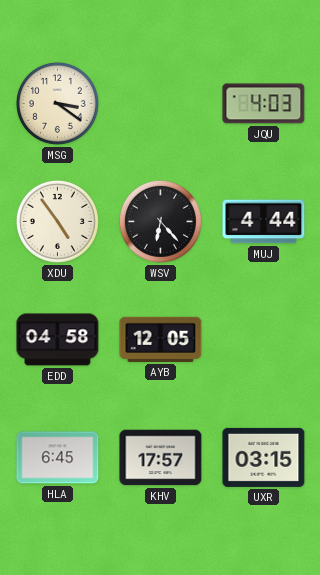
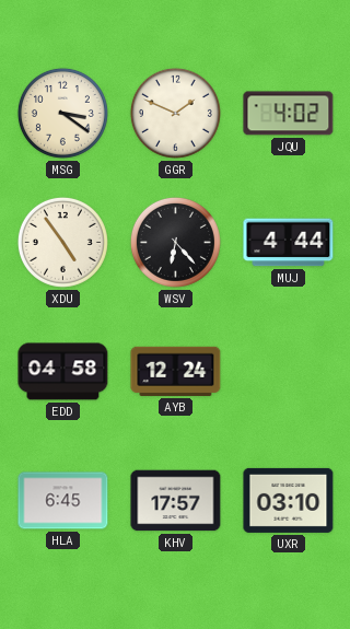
GGR: none -> 1:49
JQU: 4:03 -> 4:02
AYB: 12:05 -> 12:24
UXR: 03:15 -> 03:10
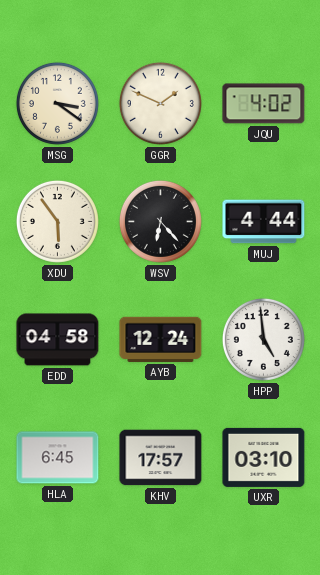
XDU: 4:54 -> 5:54
HPP: none -> 4:59
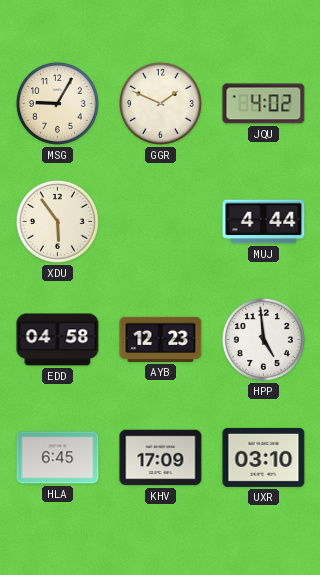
MSG: 3:21 -> 9:05
WSV: 6:23 -> none
AYB: 12:24 -> 12:23
KHV: 17:57 -> 17:09
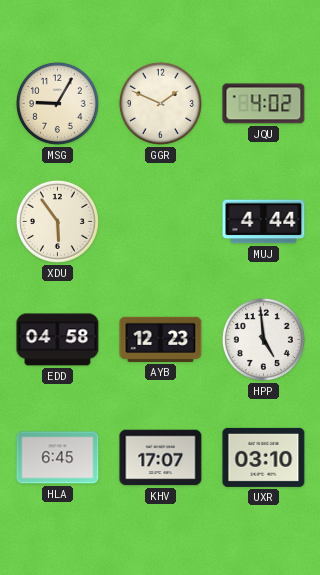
KHV: 17:09 -> 17:07
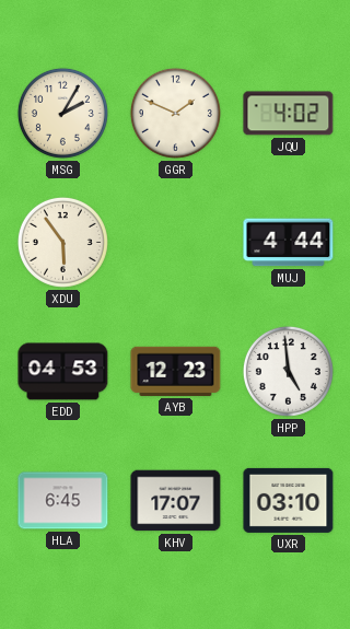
MSG: 9:05 -> 2:05
EDD: 04:58 -> 04:53
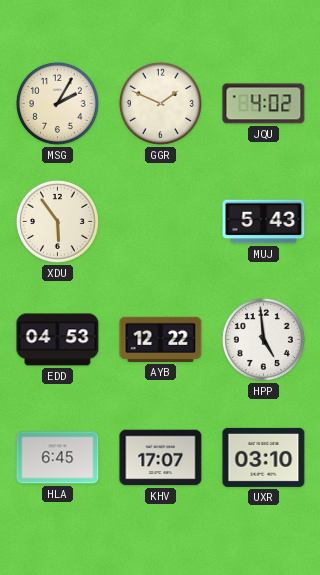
MUJ: 4:44 -> 5:43
AYB: 12:23 -> 12:22
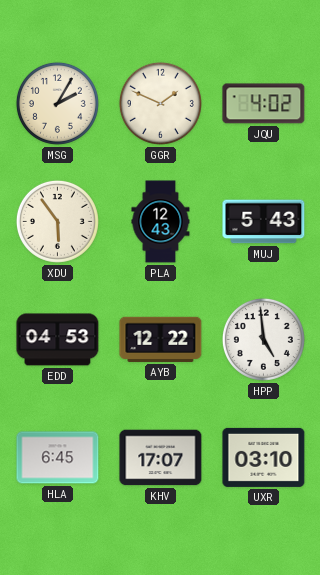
PLA: none -> 12:43
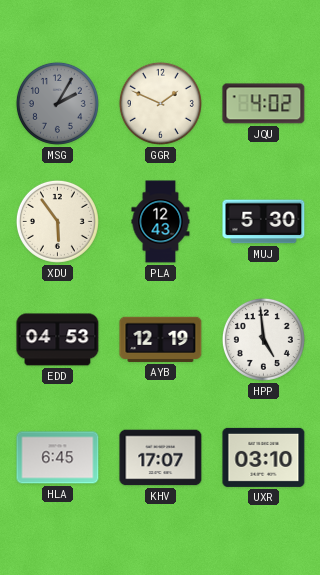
MSG dial: cream -> grey
MUJ: 5:43 -> 5:30
AYB: 12:22 -> 12:19
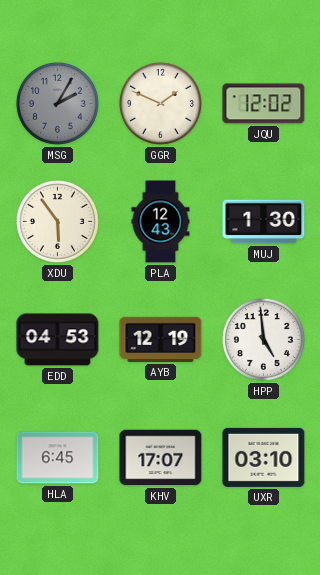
JQU: 4:02 -> 12:02
MUJ: 5:30 -> 1:30
